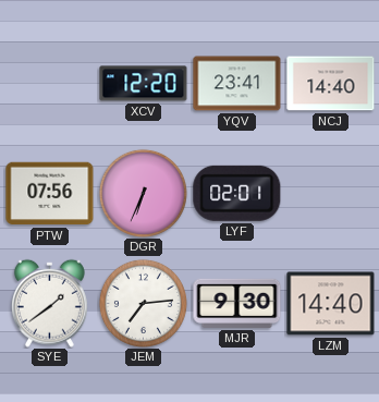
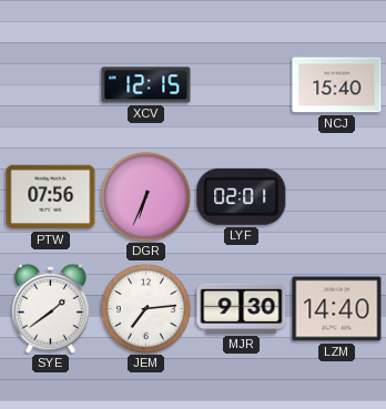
XCV: 12:20 -> 12:15
YQV: 23:41 -> none
NCJ: 14:40 -> 15:40
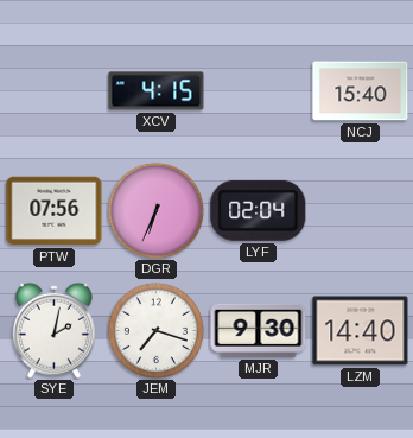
XCV: 12:15 -> 4:15
LYF: 02:01 -> 02:04
SYE: 1:39 -> 2:02
JEM: 7:14 -> 7:18
